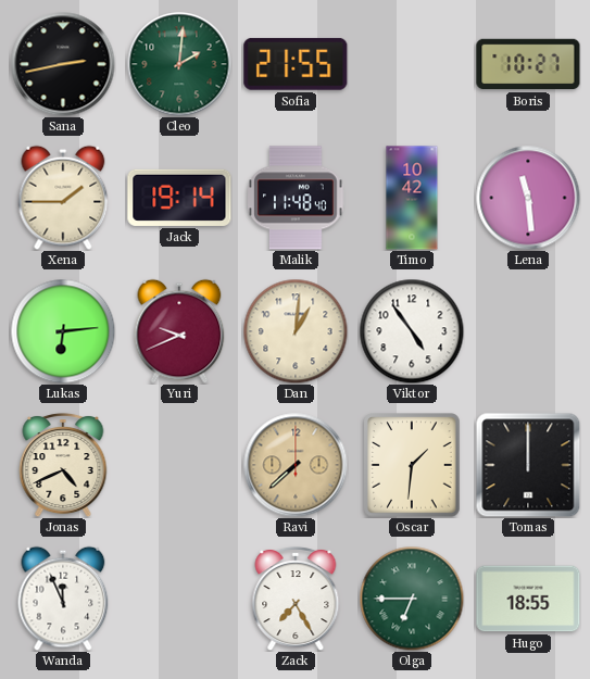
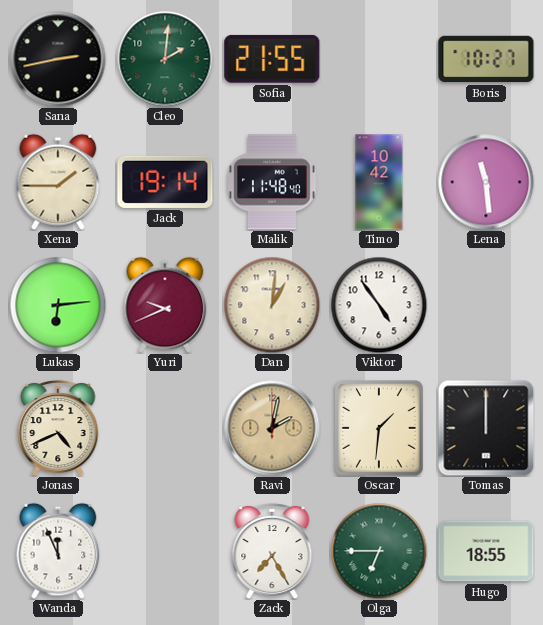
Ravi: 7:38 -> 2:02
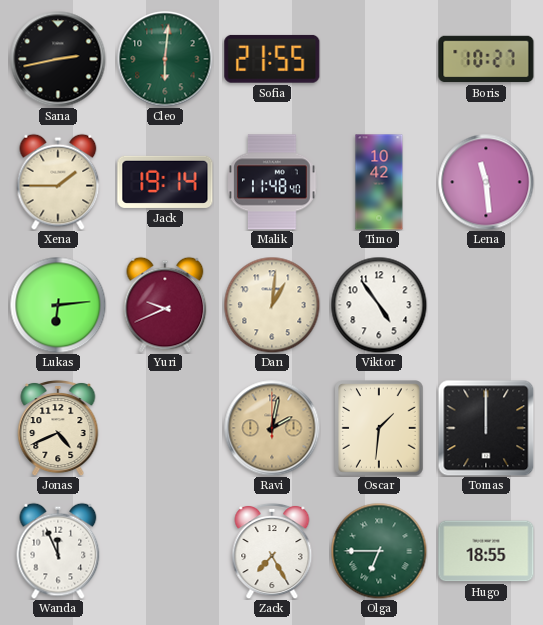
Cleo: 2:01 -> 6:01
